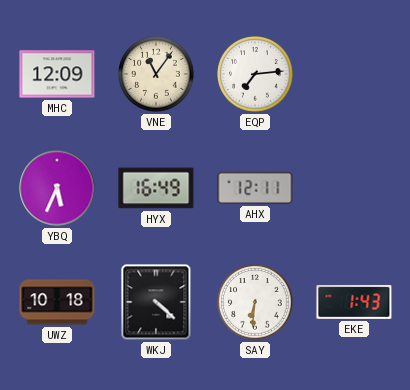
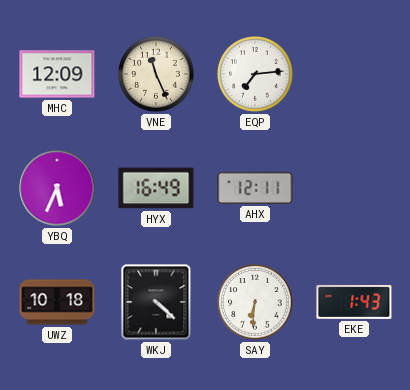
VNE: 11:06 -> 11:26
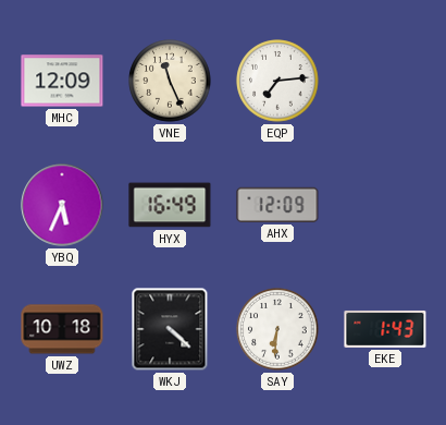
AHX: 12:11 -> 12:09
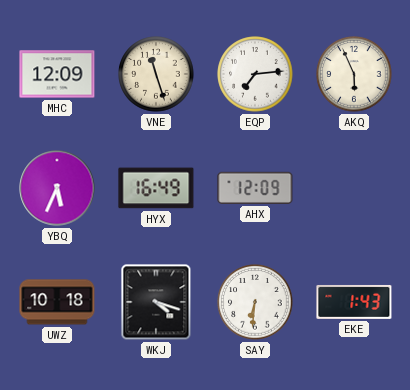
VNE: 11:26 -> 11:27
AKQ: none -> 5:56
WKJ: 4:22 -> 4:18
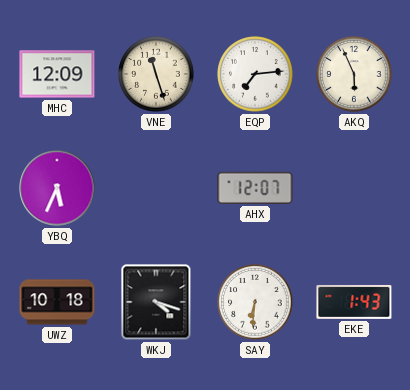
HYX: 16:49 -> none
AHX: 12:09 -> 12:07
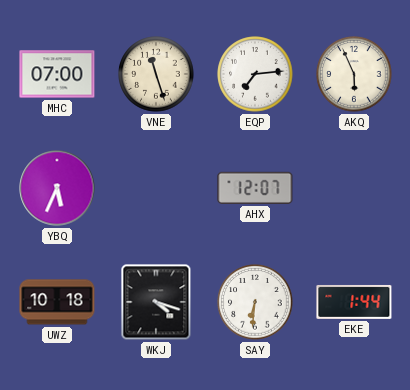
MHC: 12:09 -> 07:00
EKE: 1:43 -> 1:44
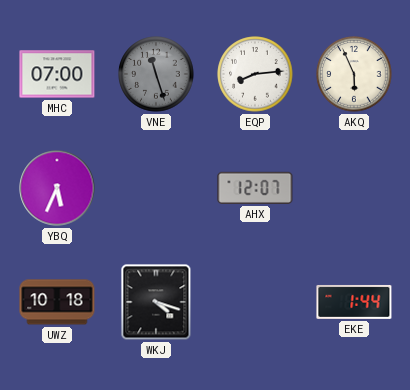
VNE dial: cream -> grey
EQP: 7:14 -> 8:14
SAY: 6:31 -> none
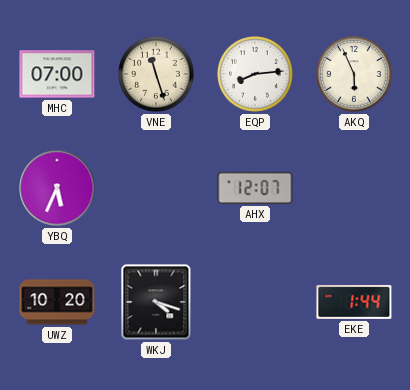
VNE dial: grey -> cream
UWZ: 10:18 -> 10:20
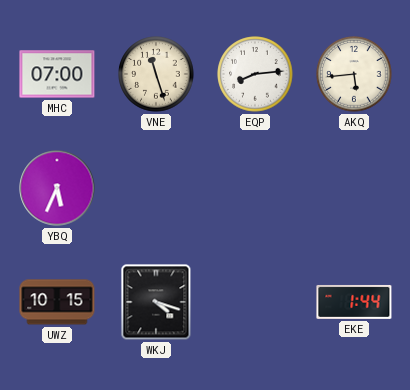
AKQ: 5:56 -> 5:44
AHX: 12:07 -> none
UWZ: 10:20 -> 10:15
